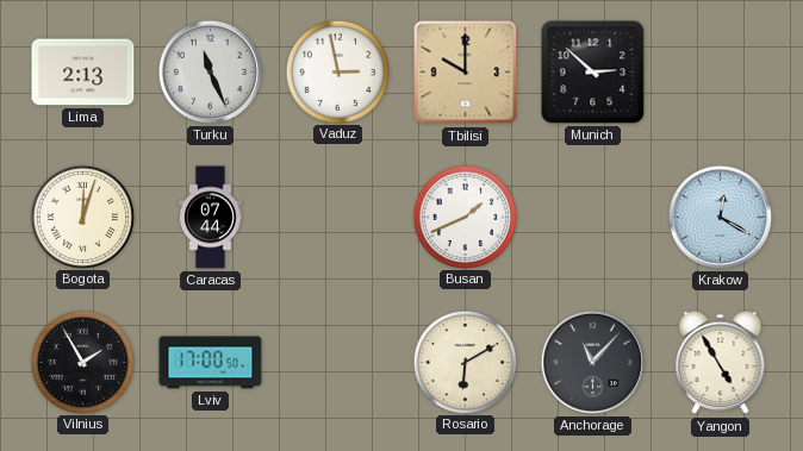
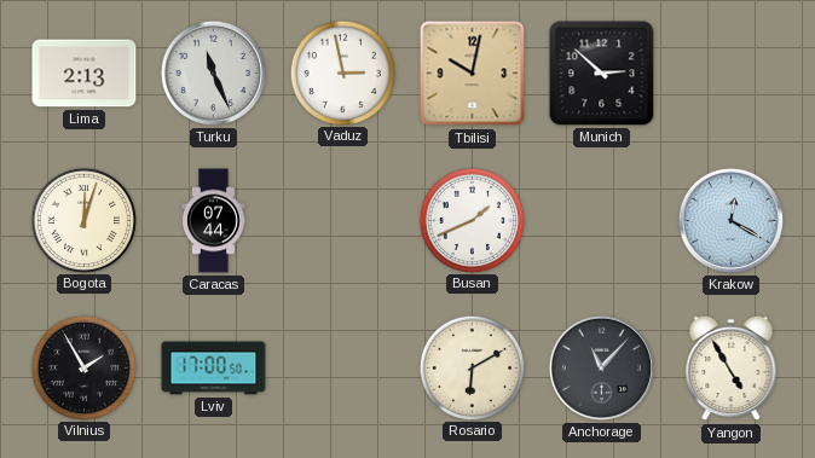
Tbilisi: 10:00 -> 10:02
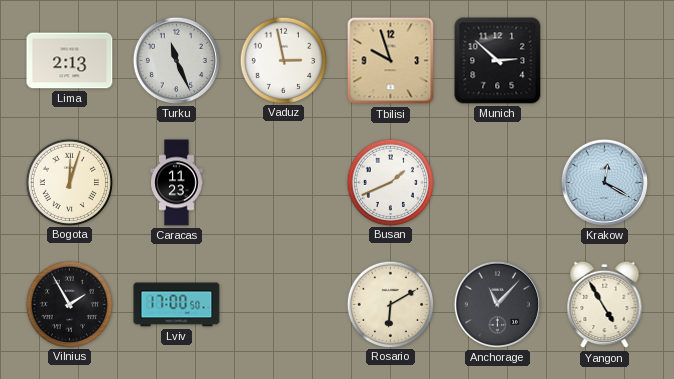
Tbilisi: 10:02 -> 9:57
Caracas: 07:44 -> 11:23
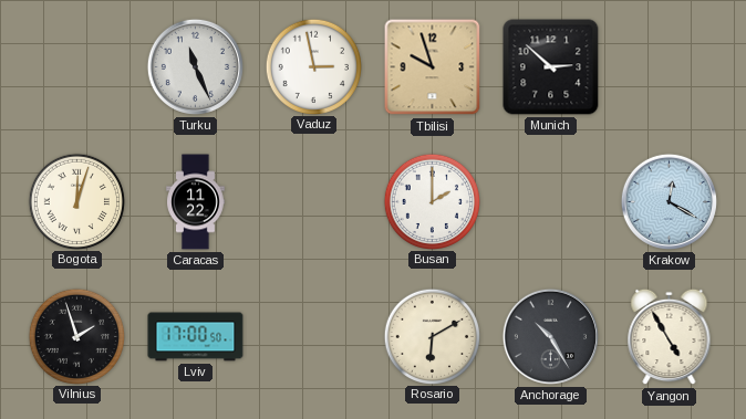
Lima: 2:13 -> none
Caracas: 11:23 -> 11:22
Busan: 1:41 -> 2:00
Vilnius: 1:55 -> 1:57
Anchorage: 11:07 -> 10:25
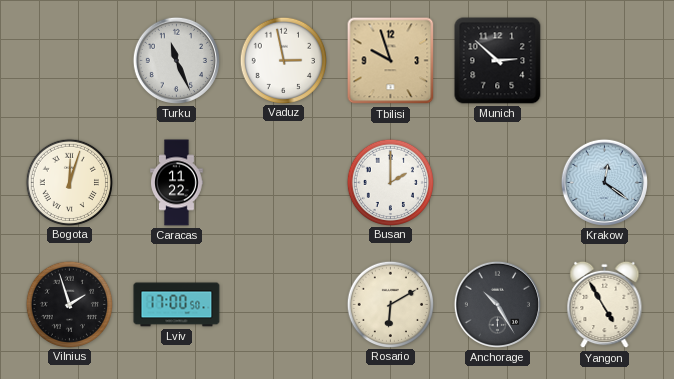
Krakow: 12:20 -> 12:21
